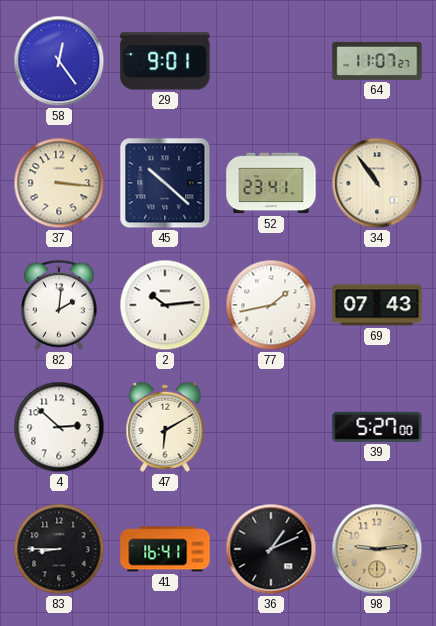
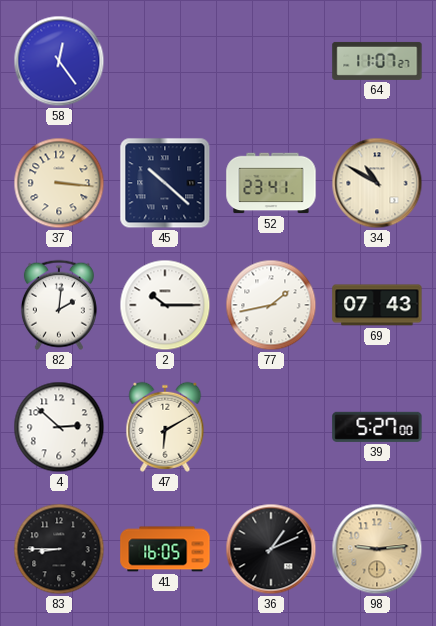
29: 9:01 -> none
34: 10:54 -> 10:50
2: 10:14 -> 10:15
41: 16:41 -> 16:05
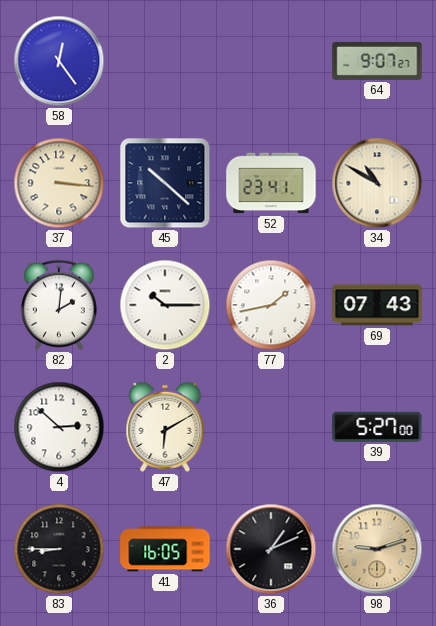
64: 11:07 -> 9:07
98: 9:14 -> 9:12
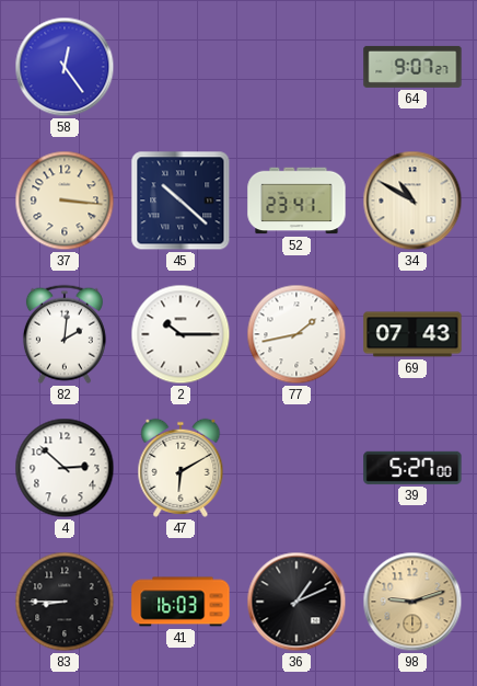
41: 16:05 -> 16:03
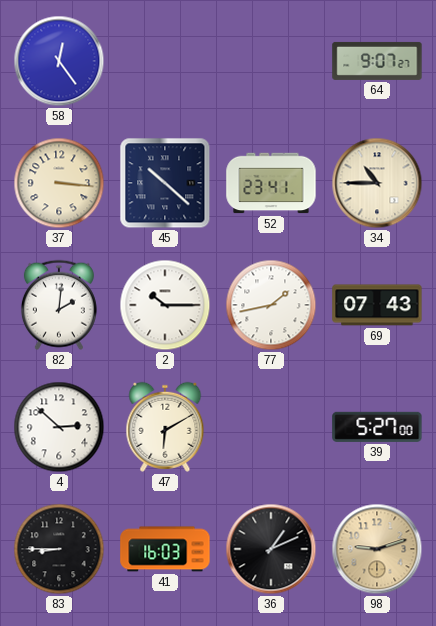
34: 10:50 -> 10:45
